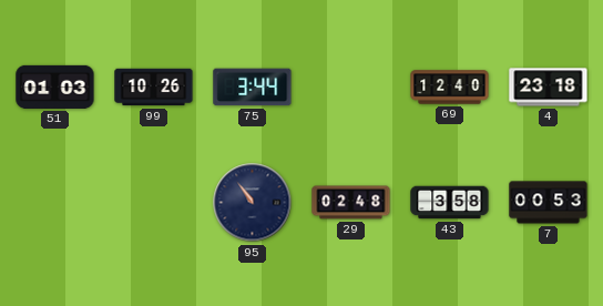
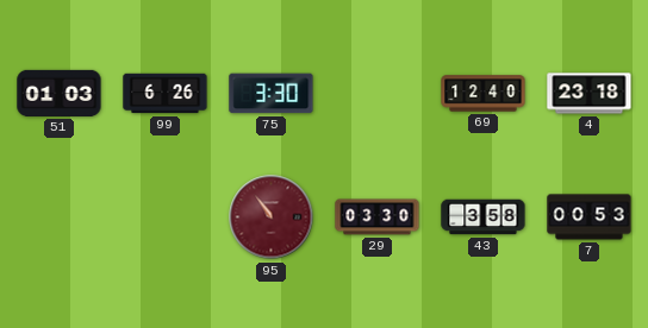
99: 10:26 -> 6:26
75: 3:44 -> 3:30
95 dial: navy -> burgundy
29: 02:48 -> 03:30
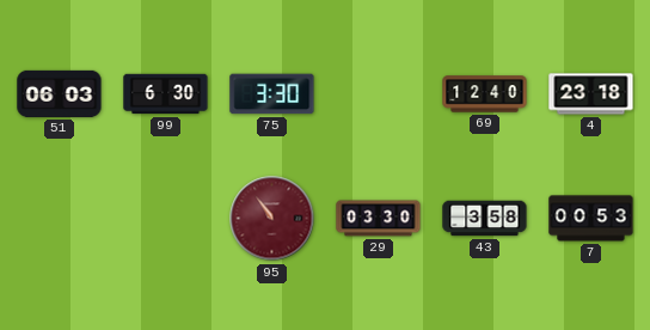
51: 01:03 -> 06:03
99: 6:26 -> 6:30
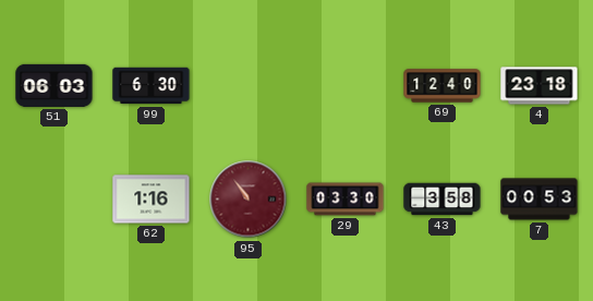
75: 3:30 -> none
62: none -> 1:16
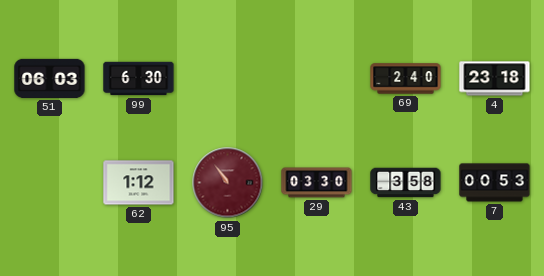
69: 12:40 -> 2:40
62: 1:16 -> 1:12
